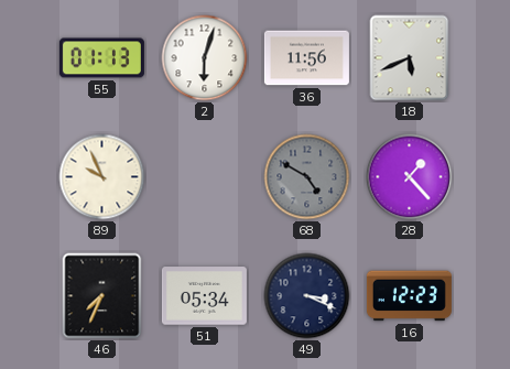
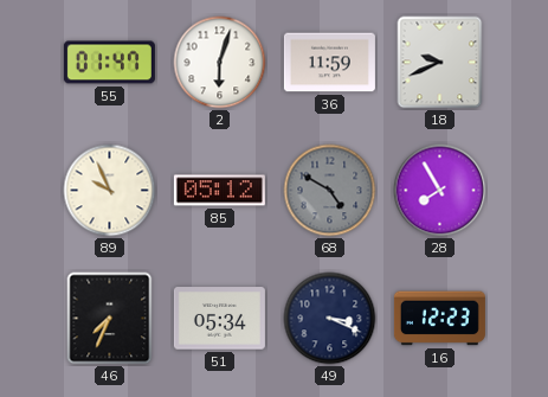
55: 01:13 -> 01:47
36: 11:56 -> 11:59
18: 5:41 -> 9:41
85: none -> 05:12
28: 1:23 -> 7:55
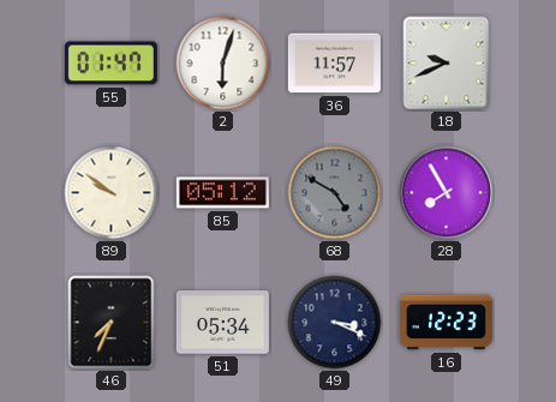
36: 11:59 -> 11:57
89: 9:56 -> 9:51
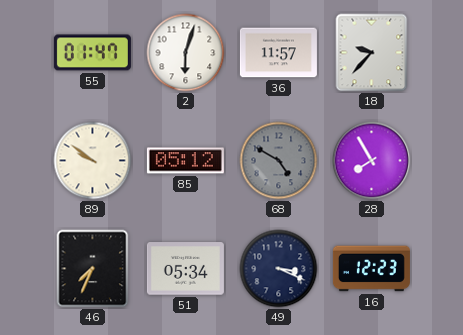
18: 9:41 -> 9:37
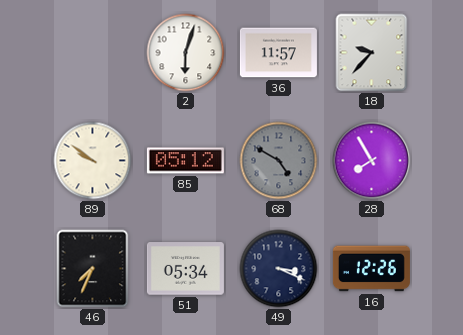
55: 01:47 -> none
16: 12:23 -> 12:26
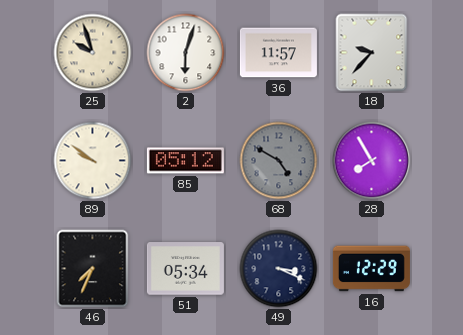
25: none -> 9:57
16: 12:26 -> 12:29
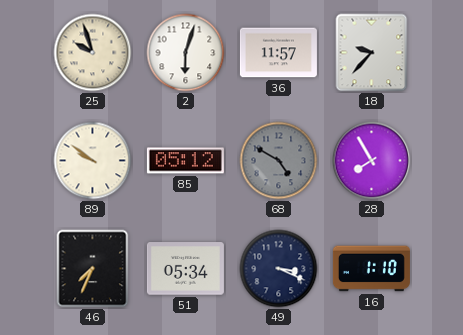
16: 12:29 -> 1:10
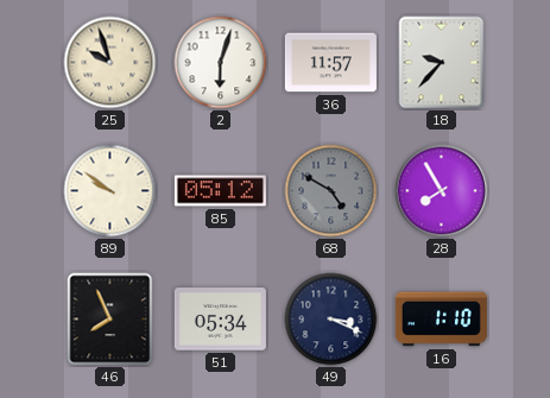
46: 7:34 -> 7:56
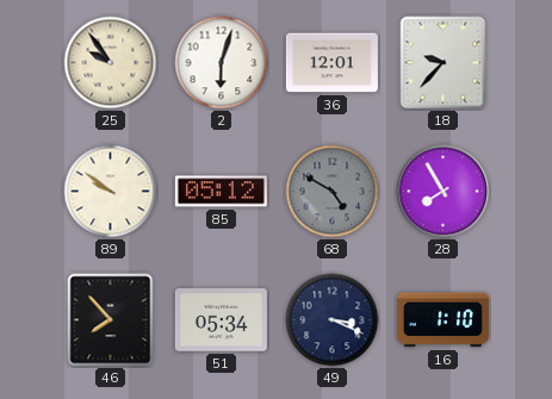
25: 9:57 -> 9:54
36: 11:57 -> 12:01
46: 7:56 -> 7:53
